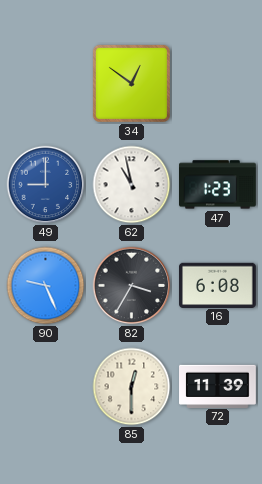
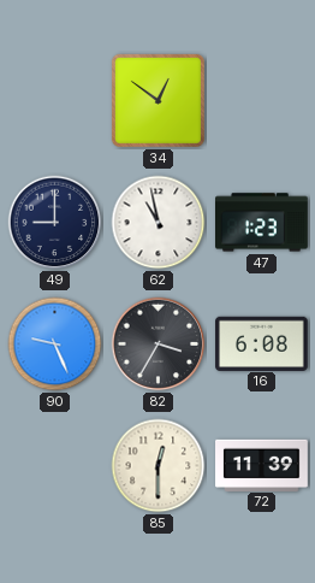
49 dial: blue -> navy
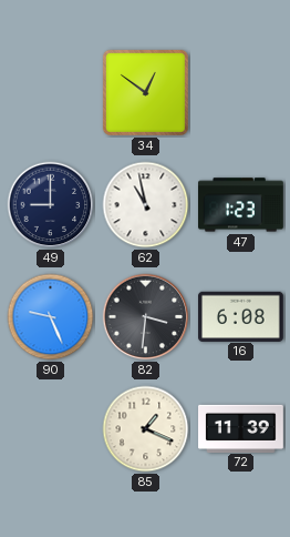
82: 3:35 -> 3:31
85: 12:30 -> 1:19
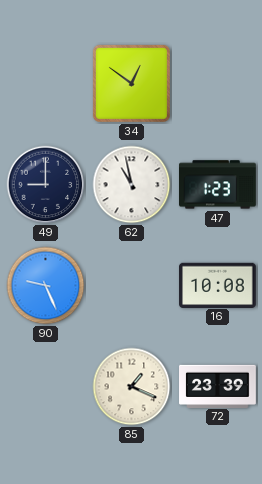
82: 3:31 -> none
16: 6:08 -> 10:08
72: 11:39 -> 23:39
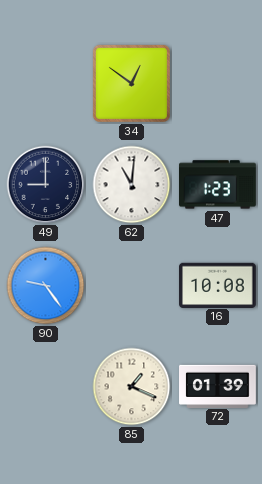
62: 10:58 -> 11:01
90: 9:26 -> 9:24
72: 23:39 -> 01:39
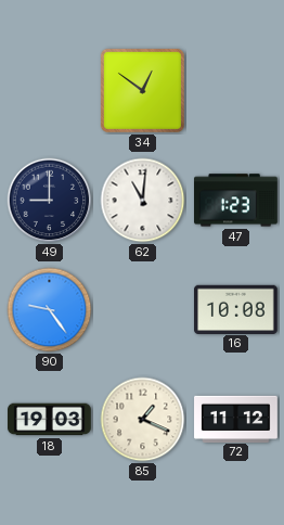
18: none -> 19:03
72: 01:39 -> 11:12
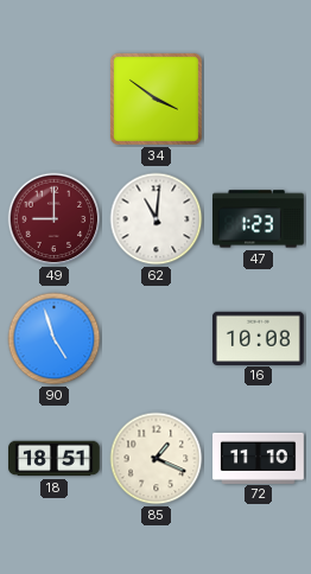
34: 12:51 -> 3:51
49 dial: navy -> burgundy
90: 9:24 -> 4:57
18: 19:03 -> 18:51
72: 11:12 -> 11:10
